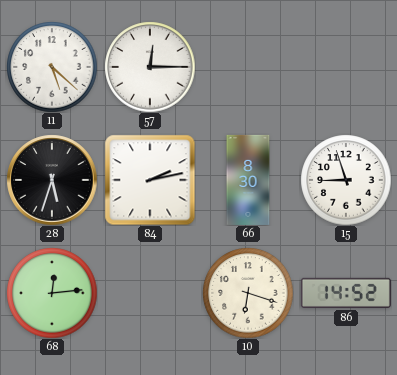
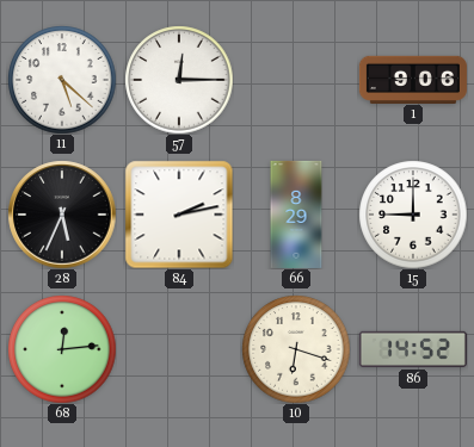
1: none -> 9:06
28: 5:33 -> 5:34
66: 8:30 -> 8:29
15: 8:57 -> 9:00
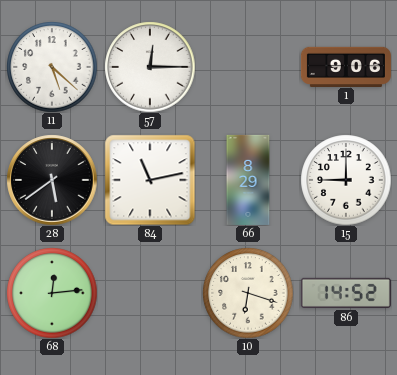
28: 5:34 -> 5:39
84: 2:13 -> 11:13
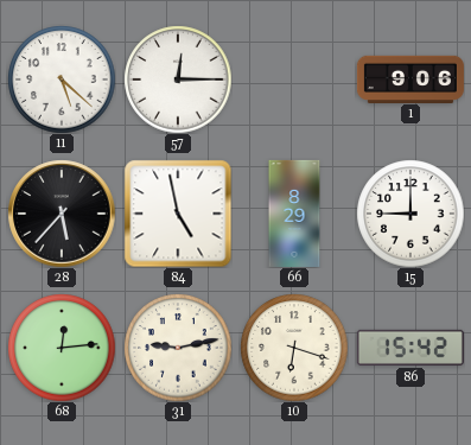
28: 5:39 -> 5:37
84: 11:13 -> 4:58
31: none -> 9:13
86: 14:52 -> 15:42
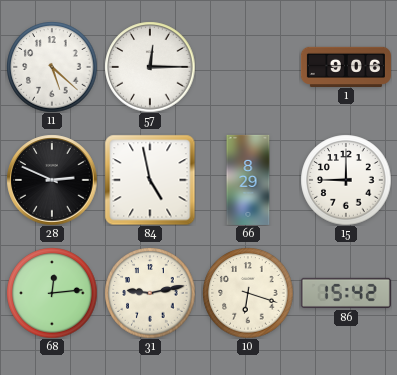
28: 5:37 -> 2:49
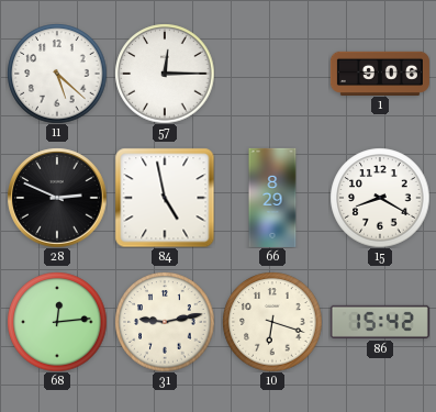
15: 9:00 -> 8:20
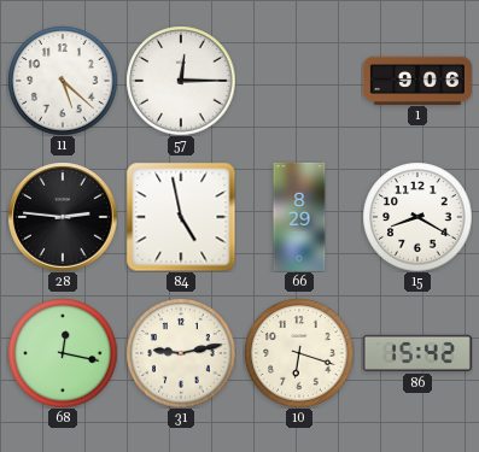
28: 2:49 -> 2:46
68: 12:14 -> 12:17
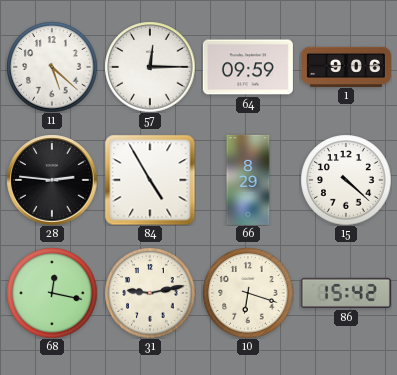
64: none -> 09:59
84: 4:58 -> 4:55
15: 8:20 -> 4:22
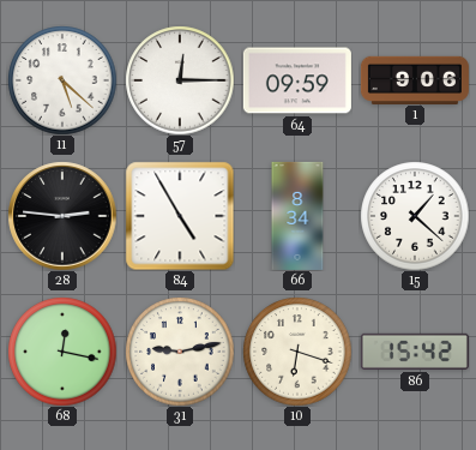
66: 8:29 -> 8:34
15: 4:22 -> 1:22
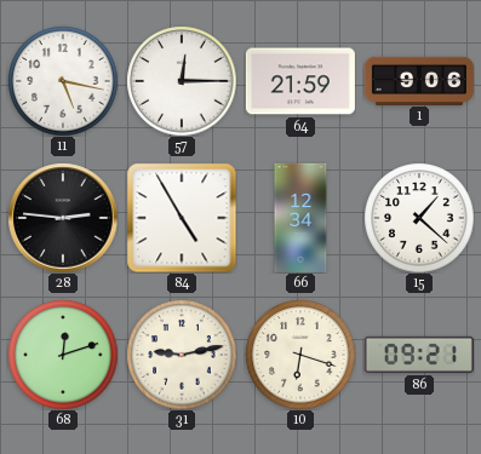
11: 5:22 -> 5:17
64: 09:59 -> 21:59
66: 8:34 -> 12:34
68: 12:17 -> 12:12
86: 15:42 -> 09:21
